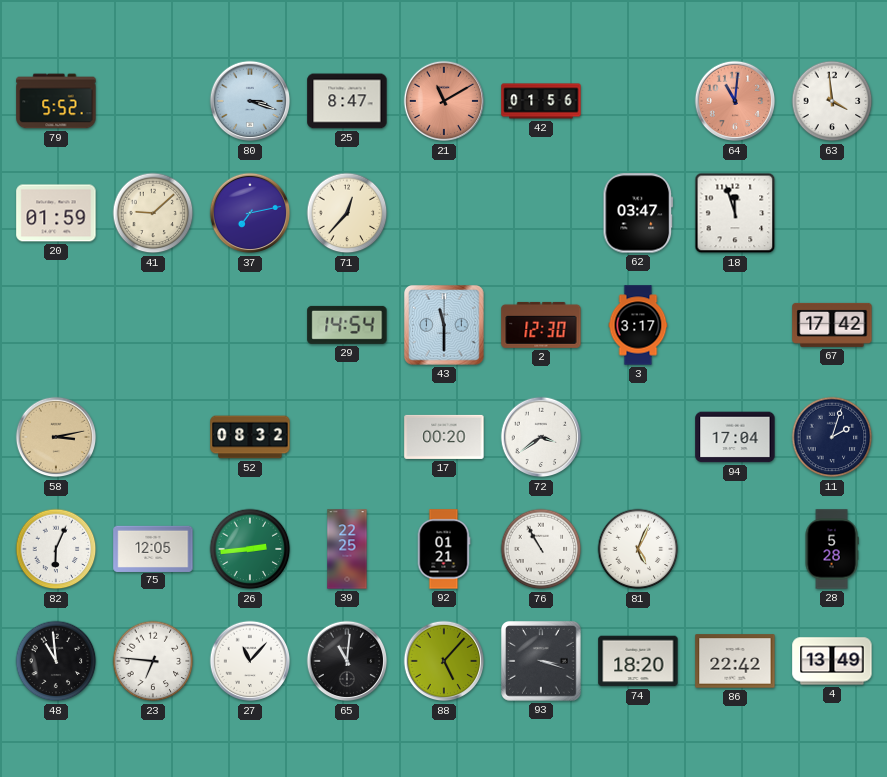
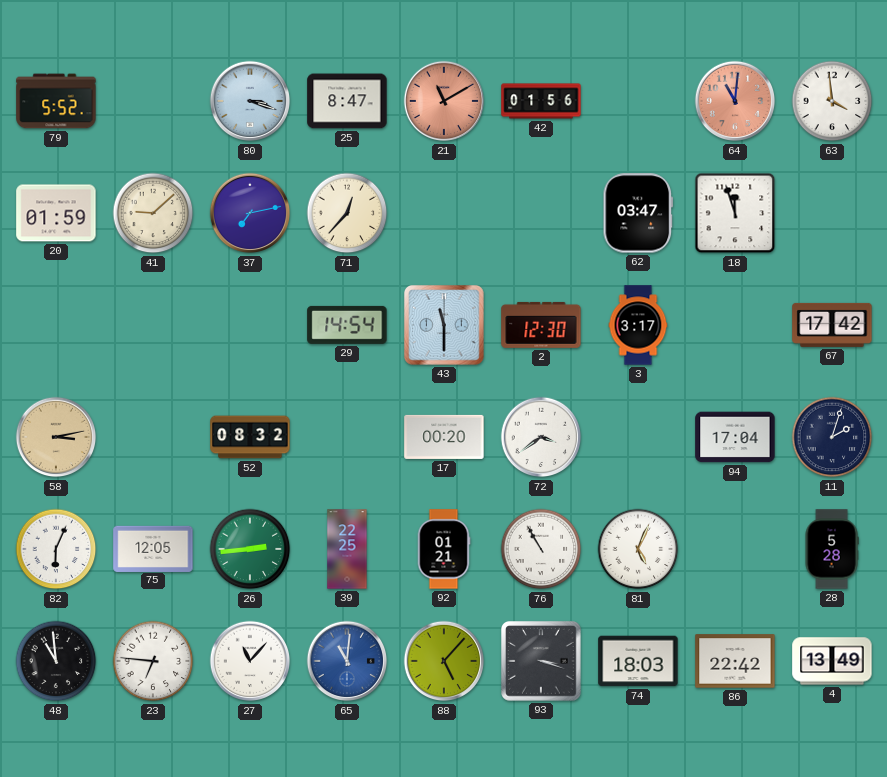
65 dial: black -> blue
74: 18:20 -> 18:03
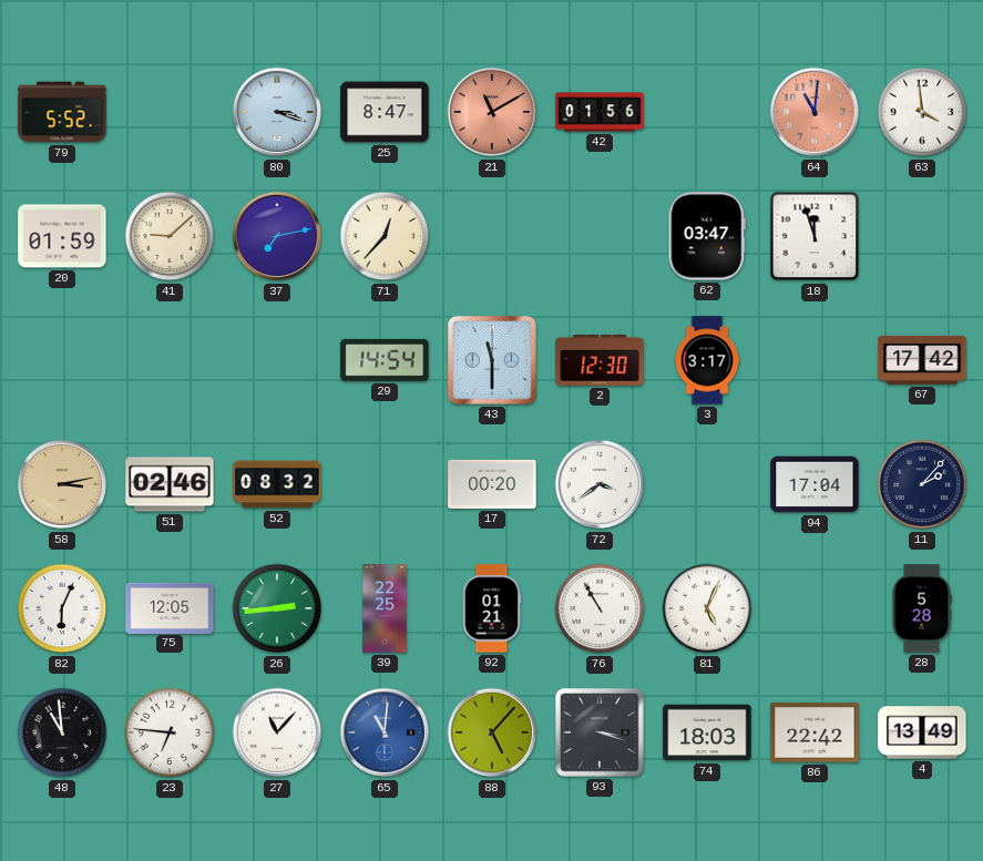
51: none -> 02:46
11: 2:03 -> 2:07
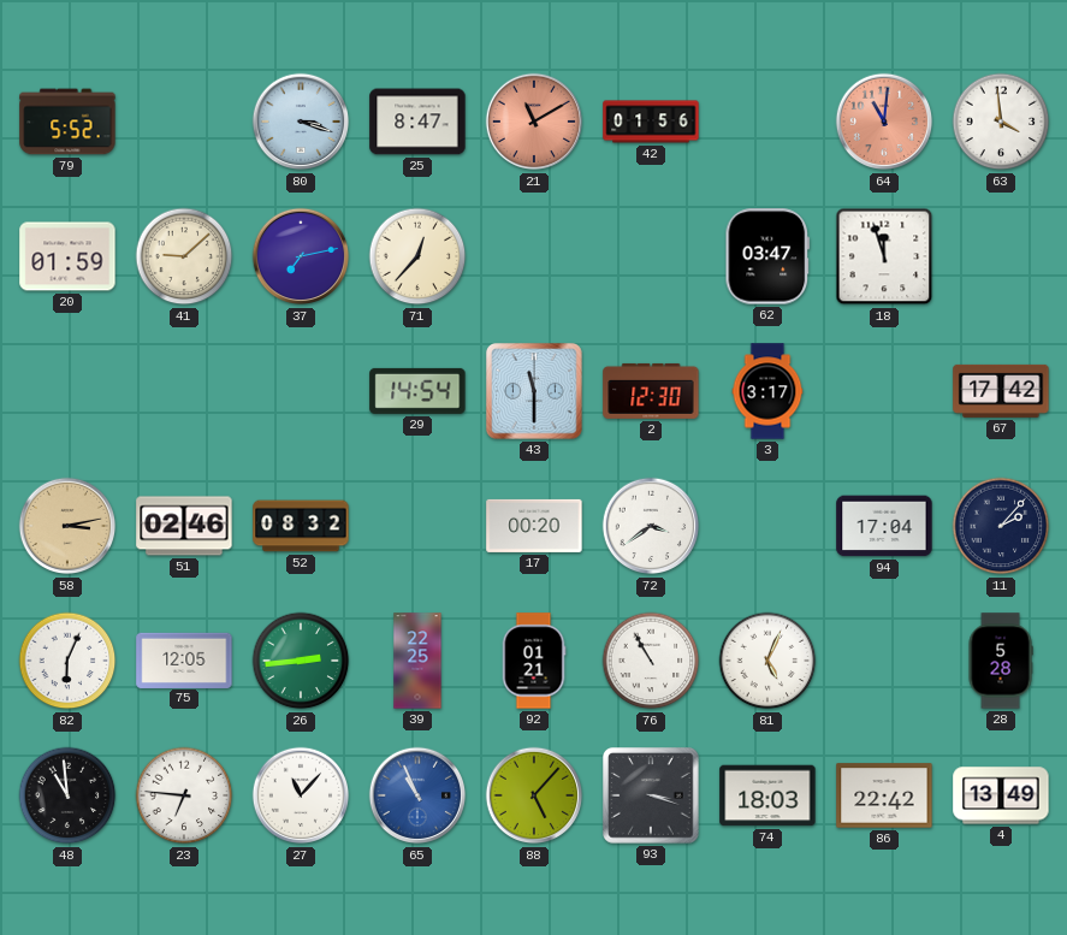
65: 11:01 -> 10:56
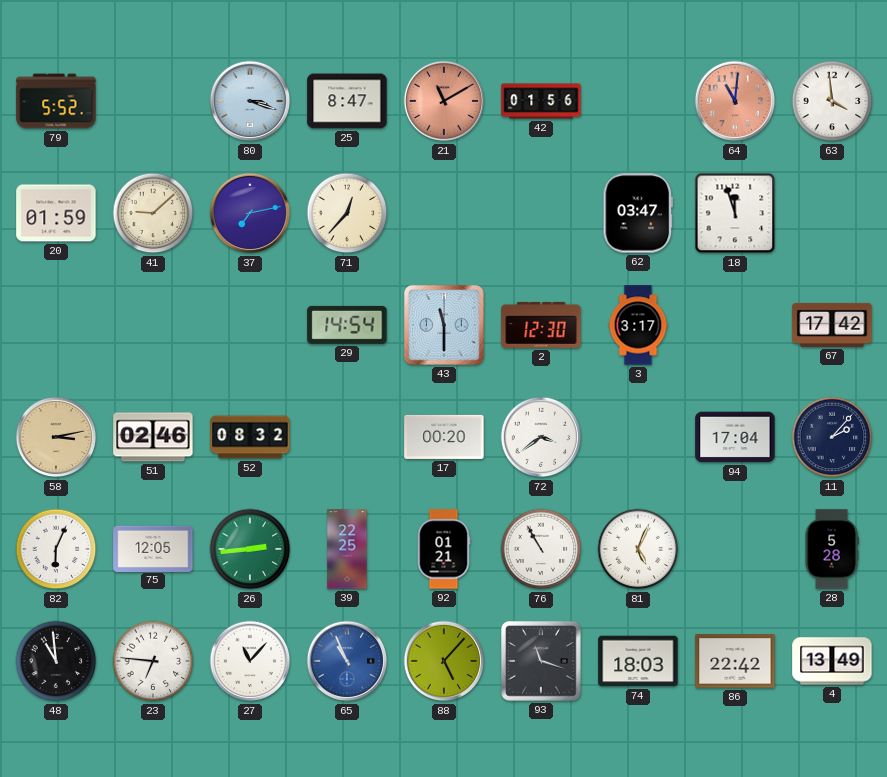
93: 3:18 -> 11:18
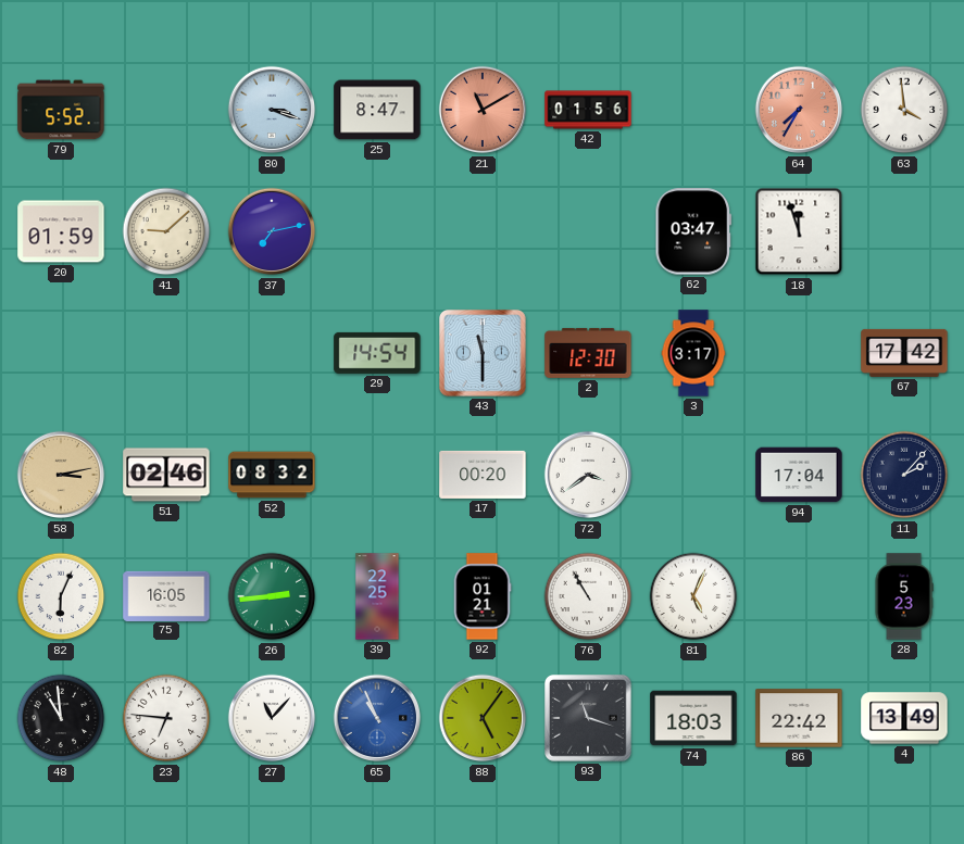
64: 11:01 -> 7:35
71: 12:37 -> none
75: 12:05 -> 16:05
28: 5:28 -> 5:23
88: 5:07 -> 5:06
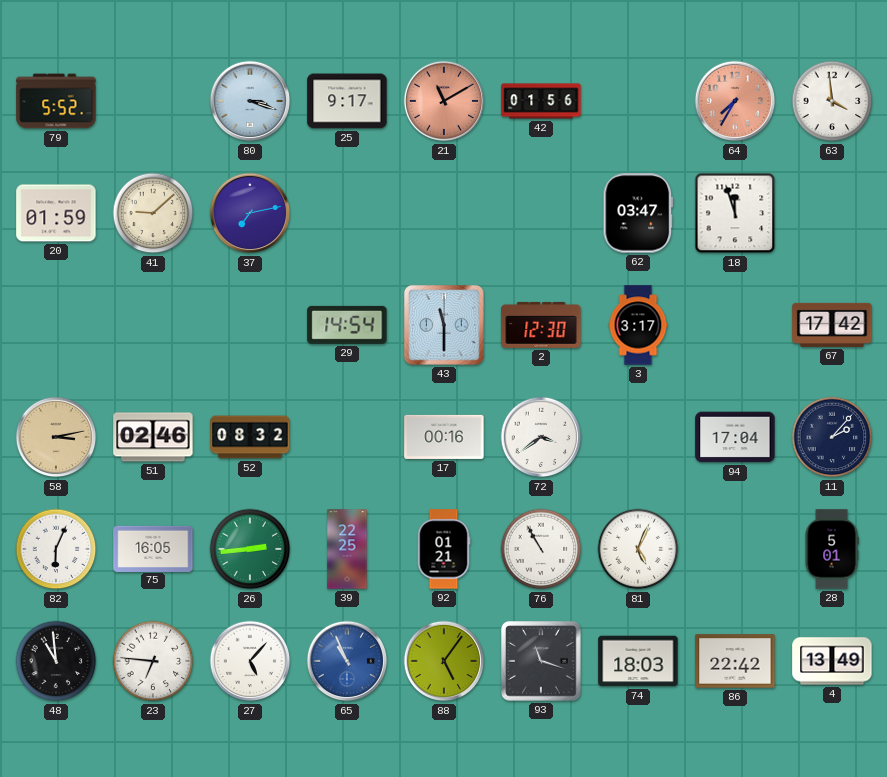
25: 8:47 -> 9:17
17: 00:20 -> 00:16
28: 5:23 -> 5:01
27: 11:07 -> 5:07
